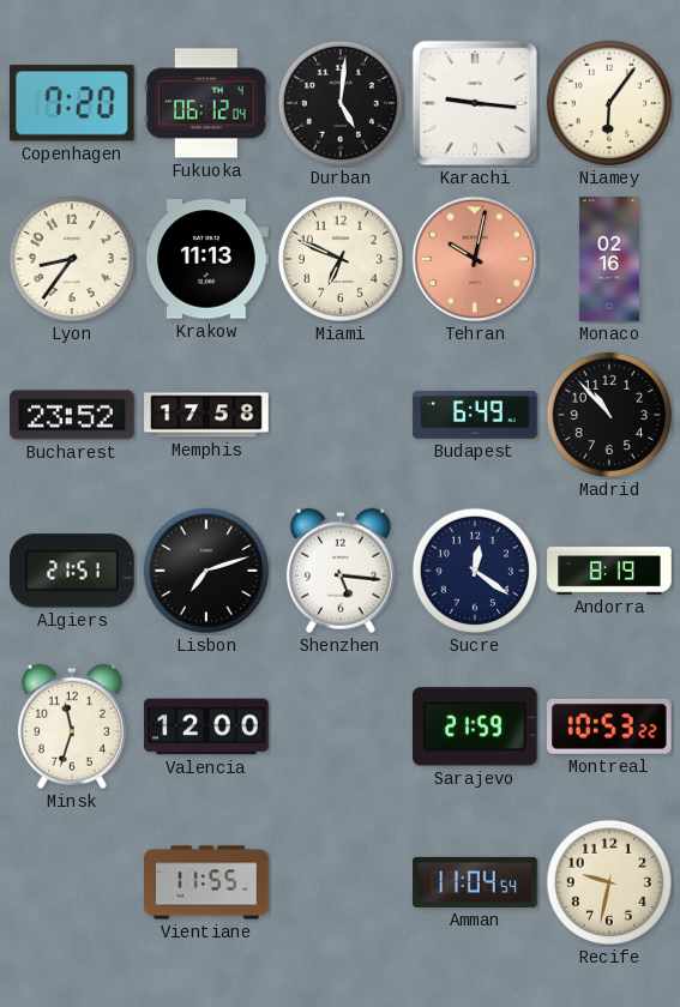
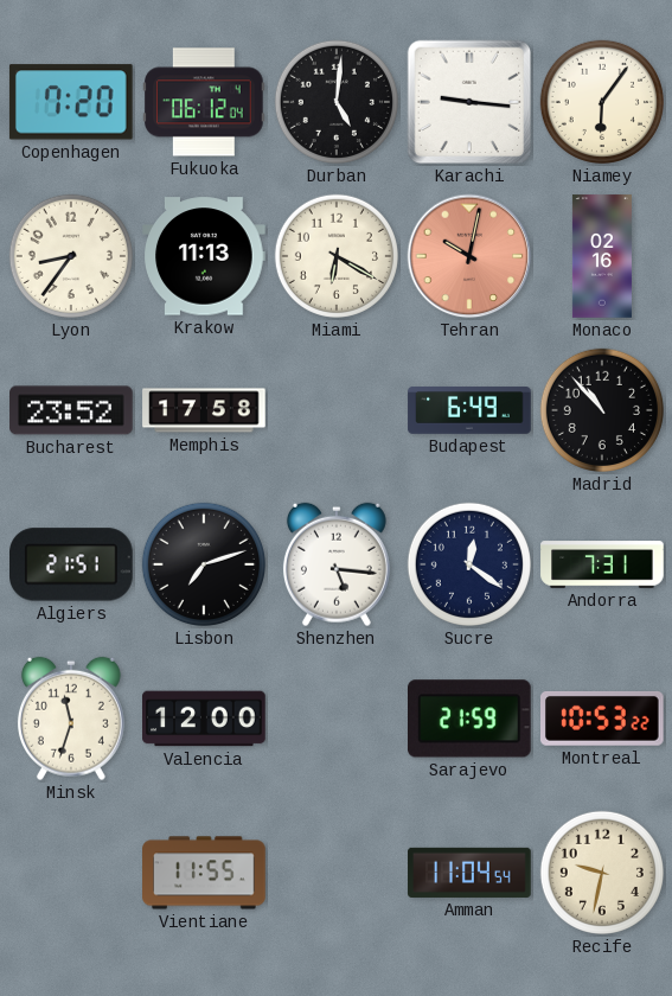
Miami: 6:49 -> 6:20
Andorra: 8:19 -> 7:31
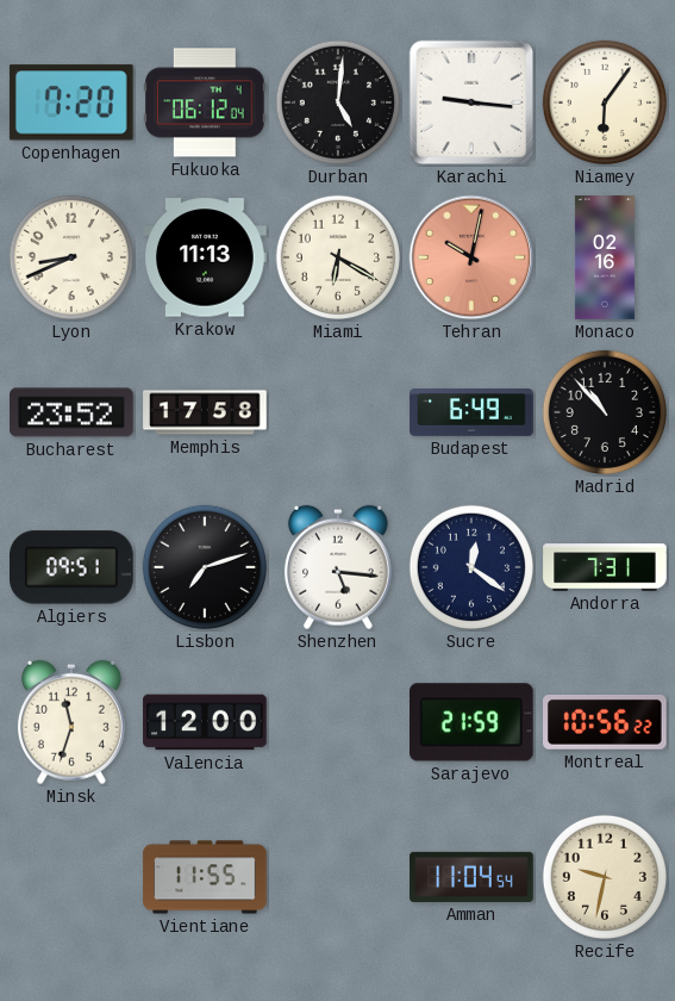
Lyon: 8:36 -> 8:41
Algiers: 21:51 -> 09:51
Montreal: 10:53 -> 10:56
